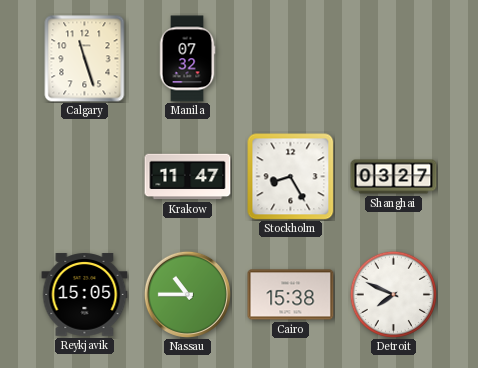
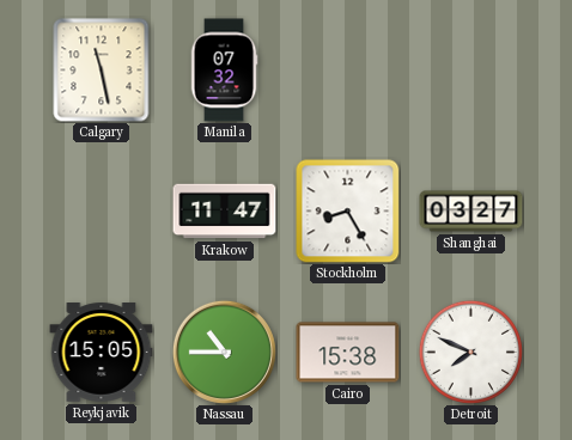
Calgary: 11:27 -> 11:28
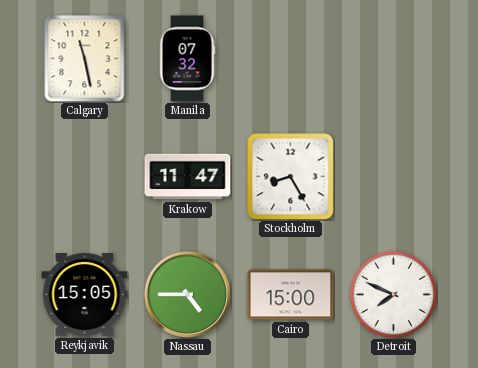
Shanghai: 03:27 -> none
Nassau: 10:45 -> 4:45
Cairo: 15:38 -> 15:00
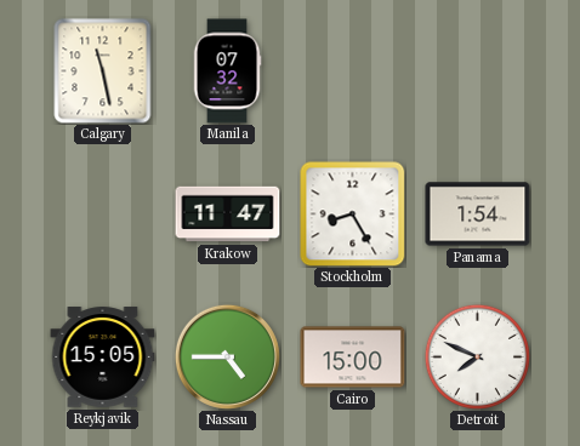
Panama: none -> 1:54
